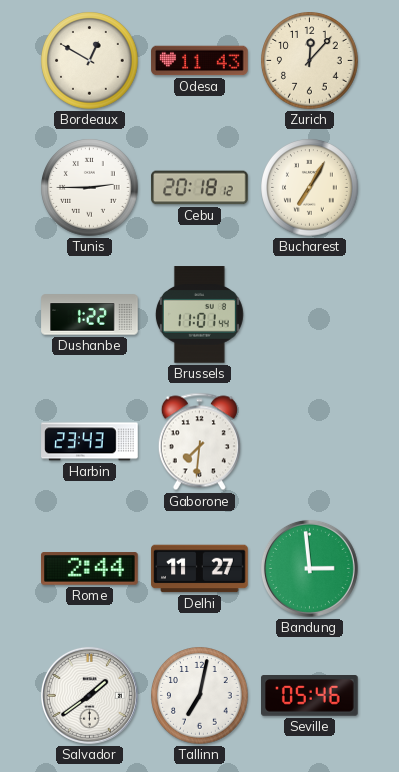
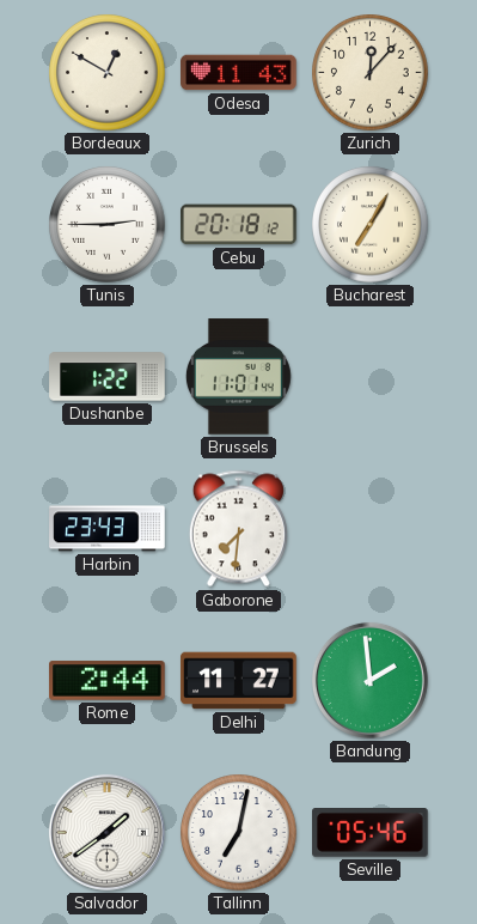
Bandung: 2:59 -> 1:59
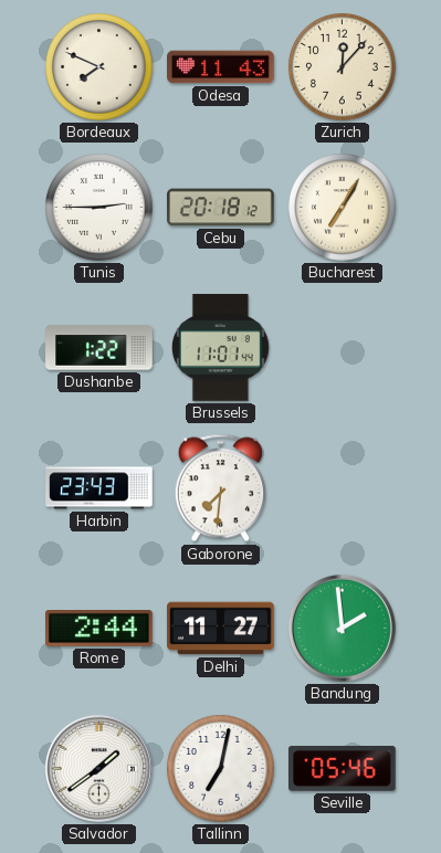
Bordeaux: 12:50 -> 7:49
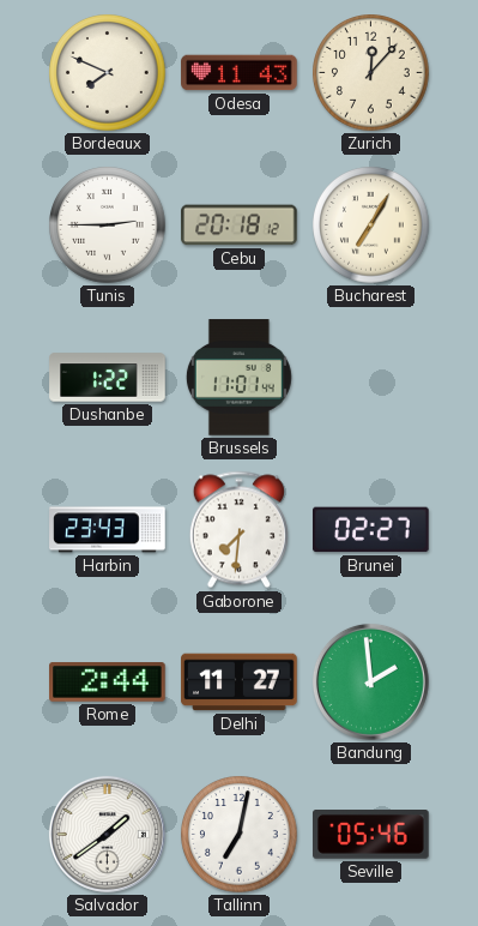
Brunei: none -> 02:27
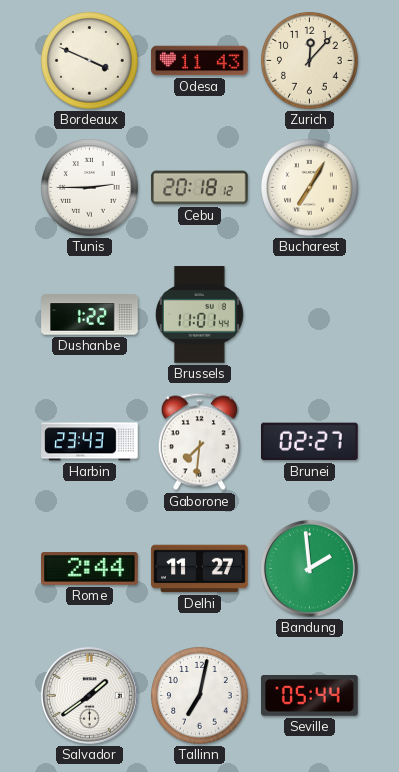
Bordeaux: 7:49 -> 3:49
Seville: 05:46 -> 05:44
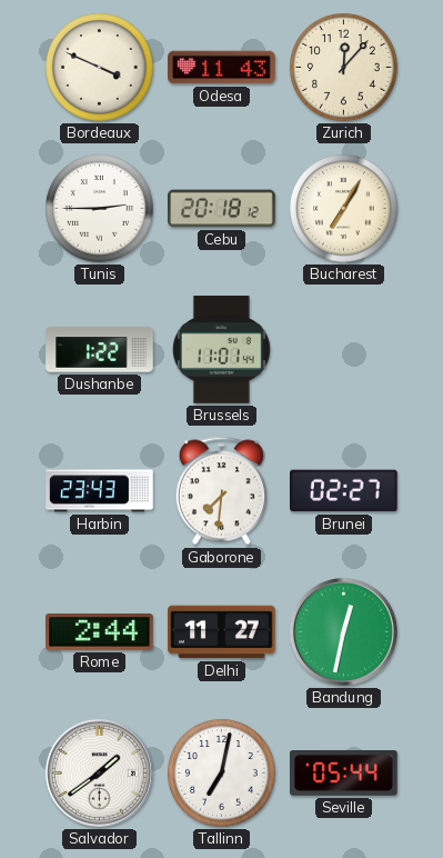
Bandung: 1:59 -> 12:32
